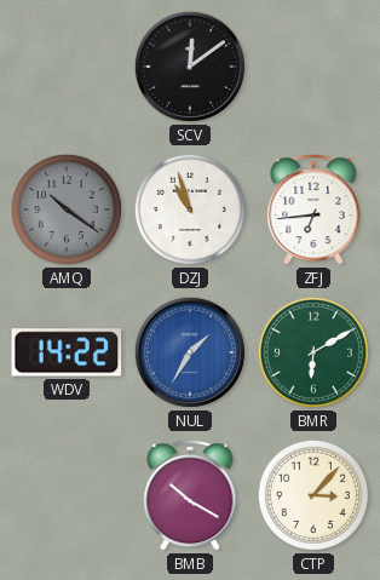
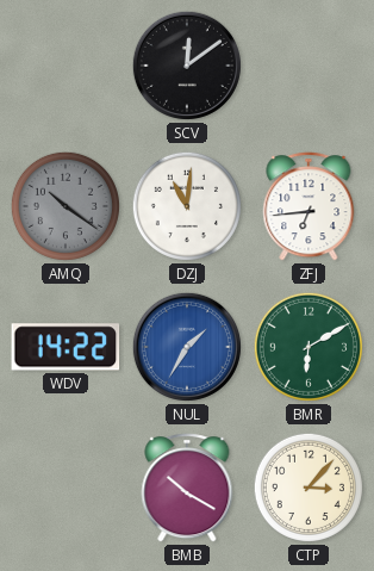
DZJ: 10:57 -> 11:01
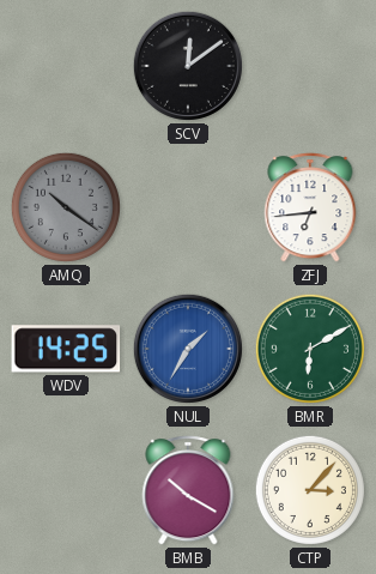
DZJ: 11:01 -> none
WDV: 14:22 -> 14:25
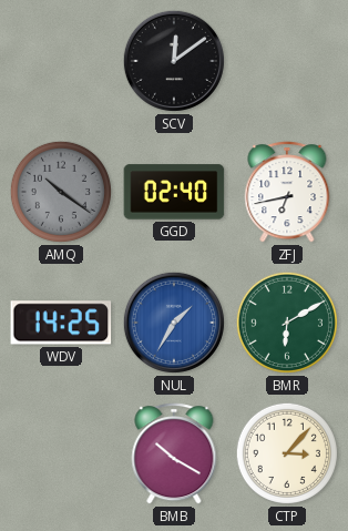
GGD: none -> 02:40
ZFJ: 6:44 -> 6:43
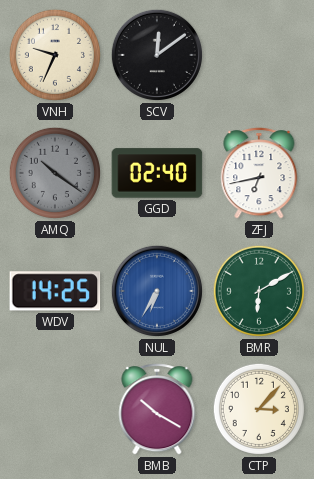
VNH: none -> 9:34
NUL: 1:35 -> 6:35
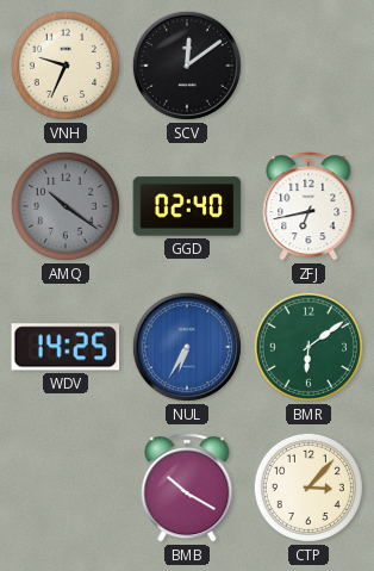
BMR: 6:10 -> 6:09
